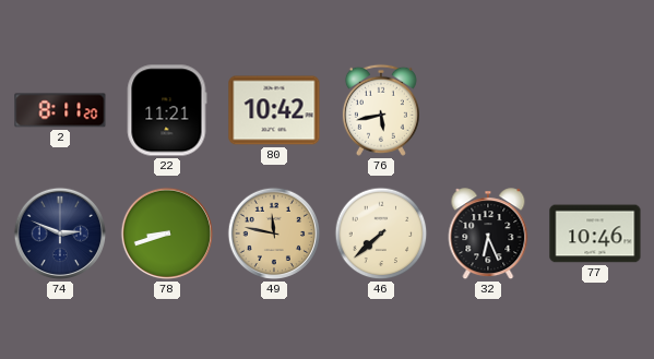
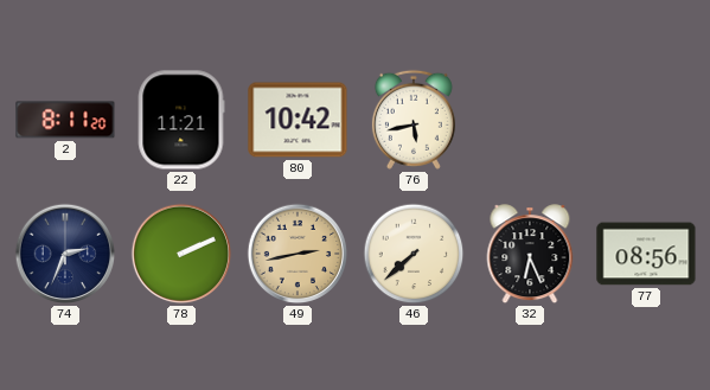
74: 2:49 -> 2:34
78: 8:42 -> 2:11
49: 11:47 -> 2:43
77: 10:46 -> 08:56
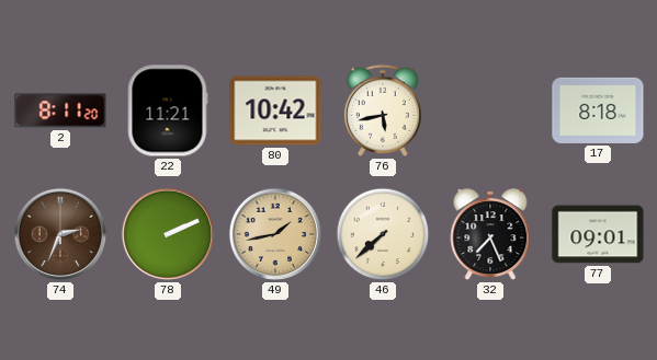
17: none -> 8:18
74 dial: navy -> brown
49: 2:43 -> 1:43
32: 6:26 -> 7:26
77: 08:56 -> 09:01
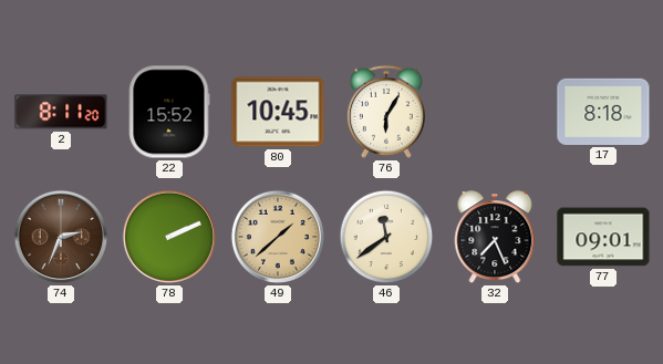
22: 11:21 -> 15:52
80: 10:42 -> 10:45
76: 5:43 -> 6:05
49: 1:43 -> 1:38
46: 7:38 -> 11:39
